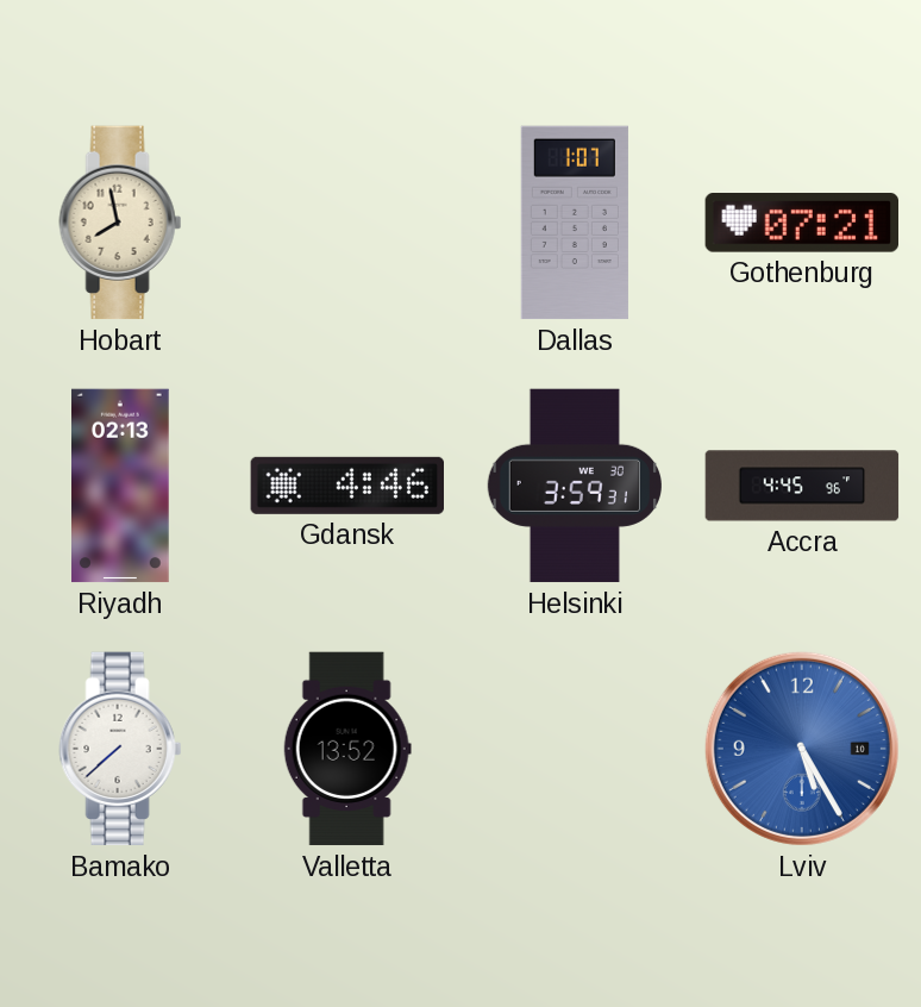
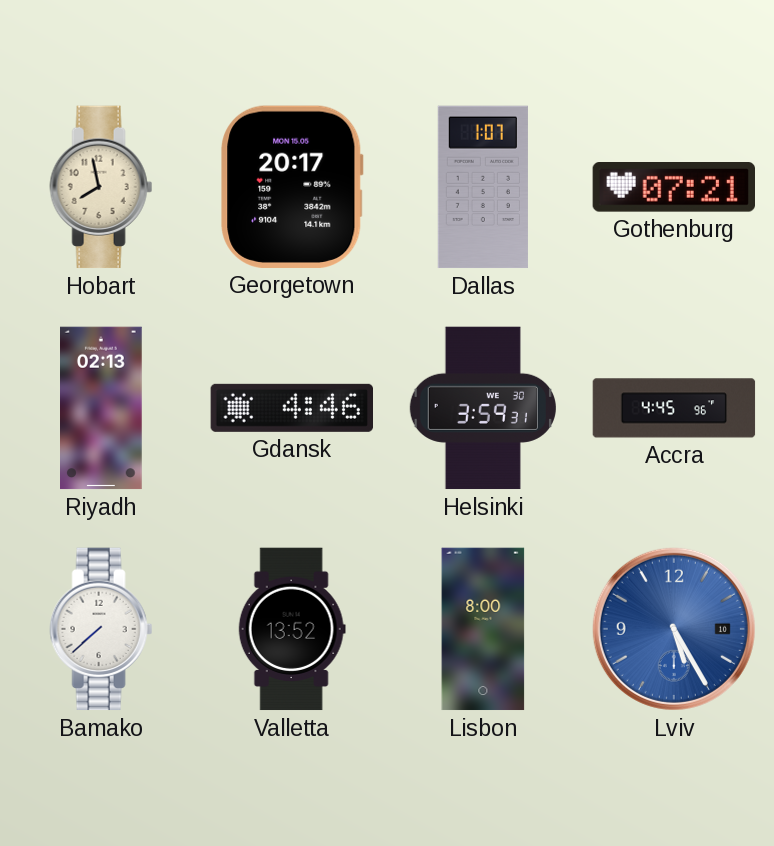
Georgetown: none -> 20:17
Lisbon: none -> 8:00
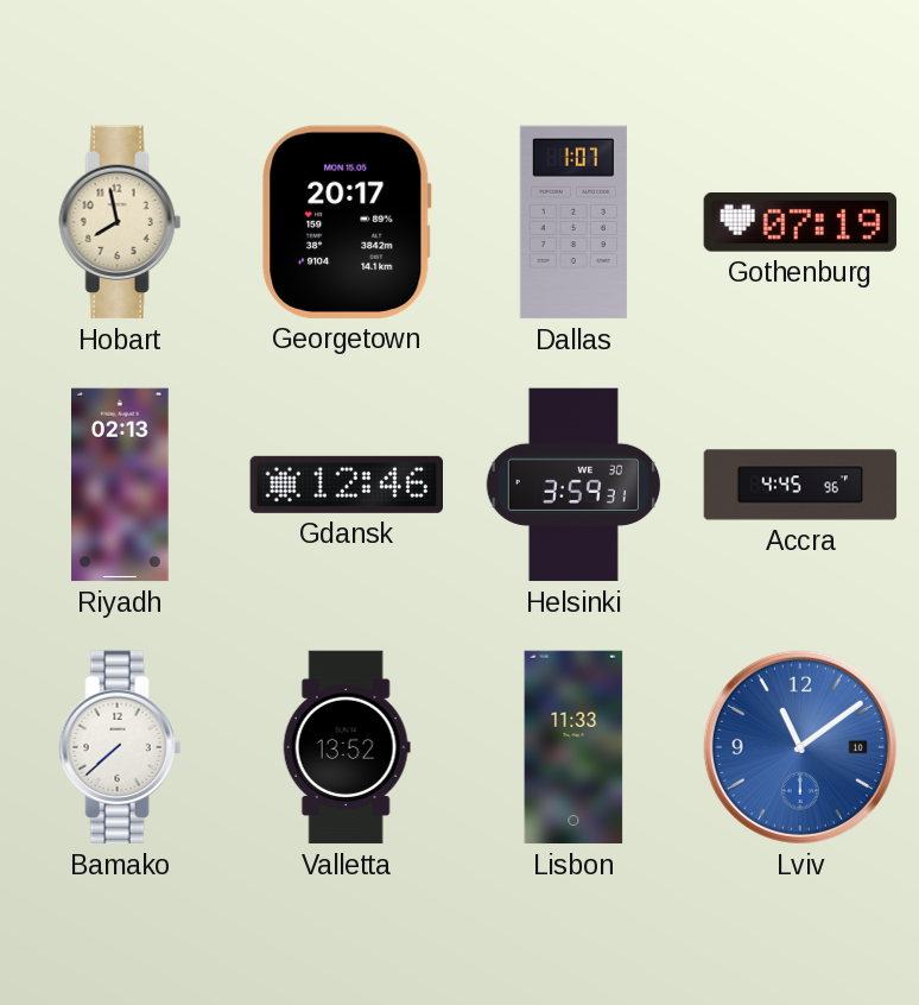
Gothenburg: 07:21 -> 07:19
Gdansk: 4:46 -> 12:46
Lisbon: 8:00 -> 11:33
Lviv: 5:25 -> 11:09
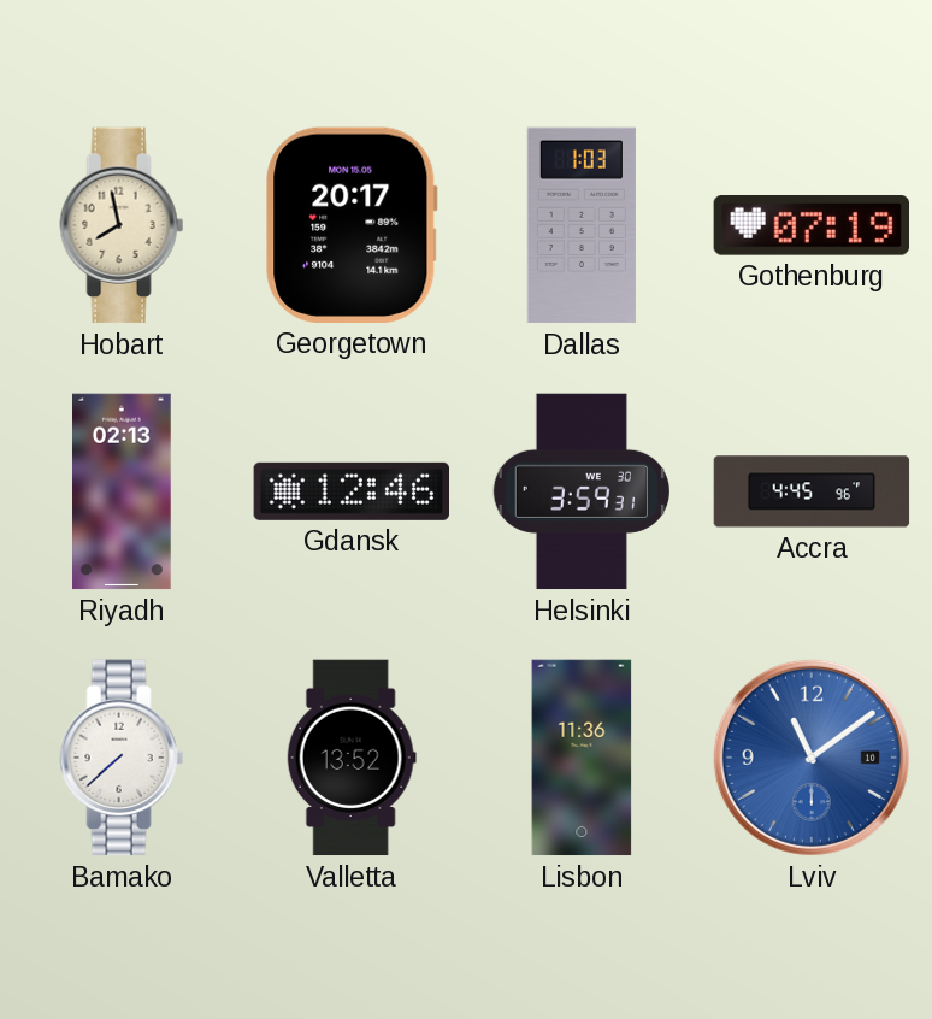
Dallas: 1:07 -> 1:03
Lisbon: 11:33 -> 11:36
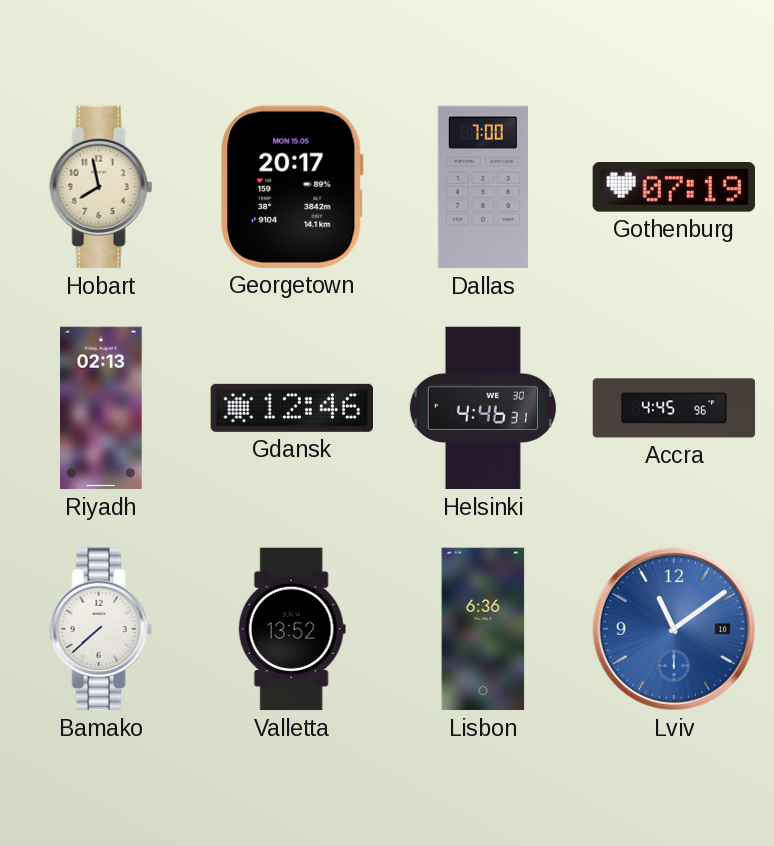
Dallas: 1:03 -> 7:00
Helsinki: 3:59 -> 4:46
Lisbon: 11:36 -> 6:36
